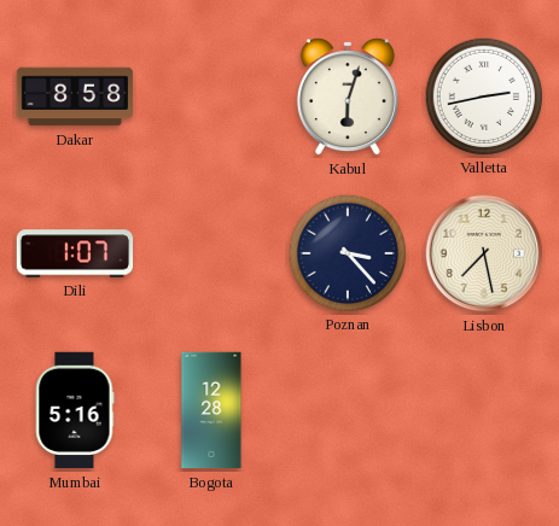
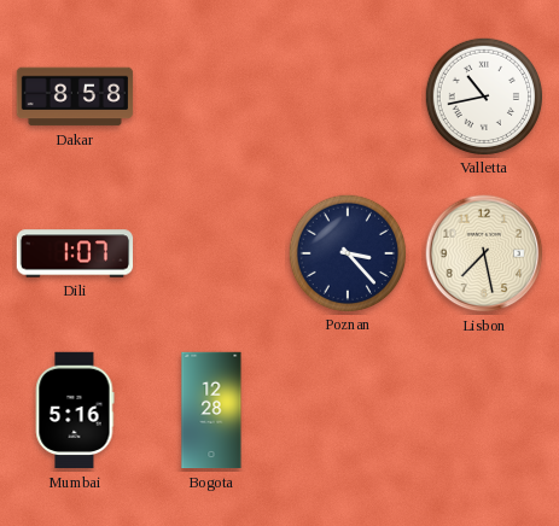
Kabul: 6:03 -> none
Valletta: 2:43 -> 10:43
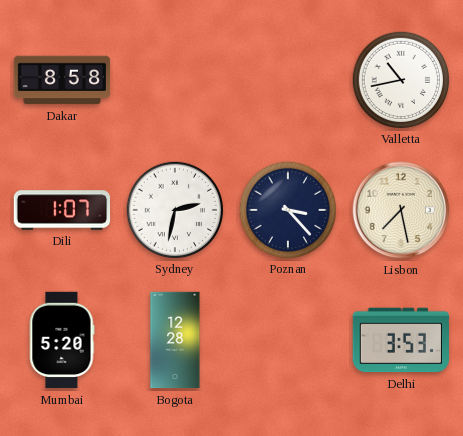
Sydney: none -> 2:32
Mumbai: 5:16 -> 5:20
Delhi: none -> 3:53
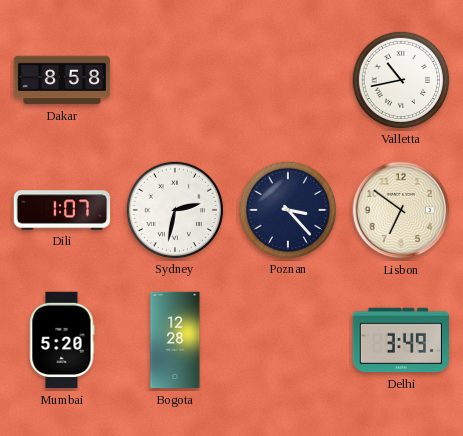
Lisbon: 7:28 -> 6:51
Delhi: 3:53 -> 3:49
